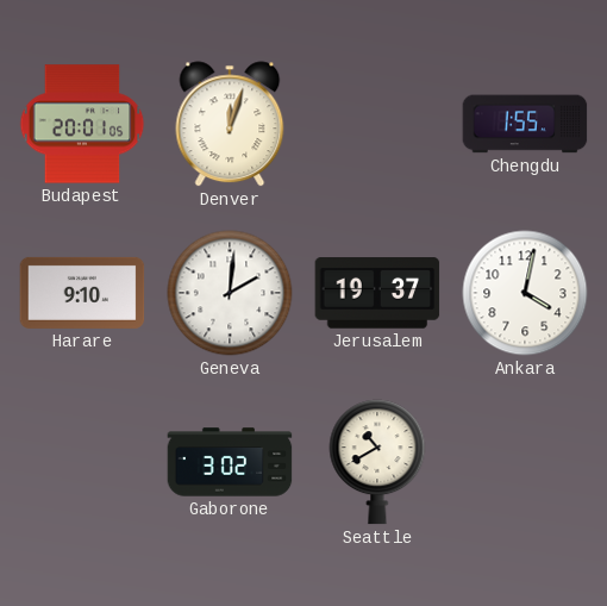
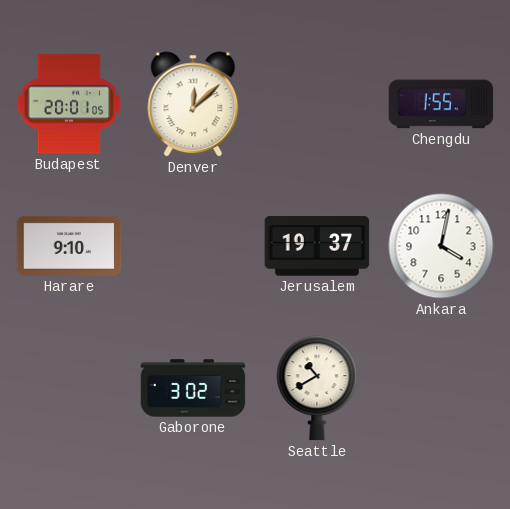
Denver: 12:03 -> 12:08
Geneva: 2:01 -> none
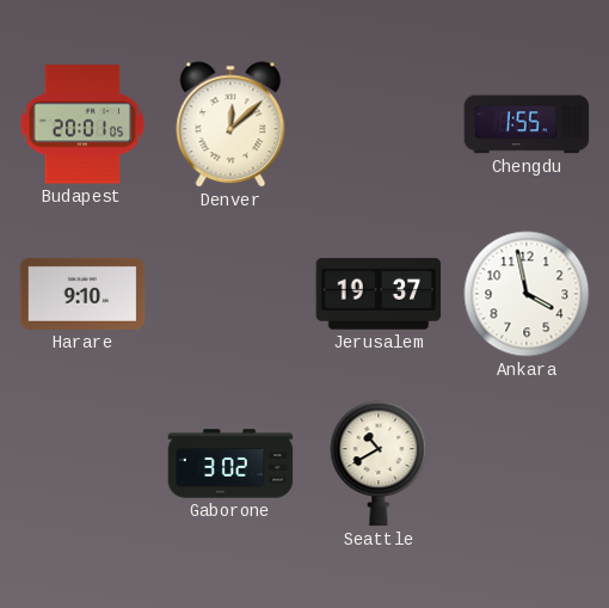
Ankara: 4:02 -> 3:58
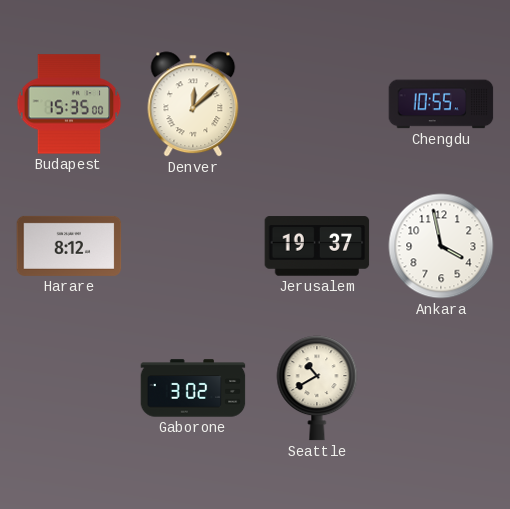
Budapest: 20:01 -> 15:35
Chengdu: 1:55 -> 10:55
Harare: 9:10 -> 8:12
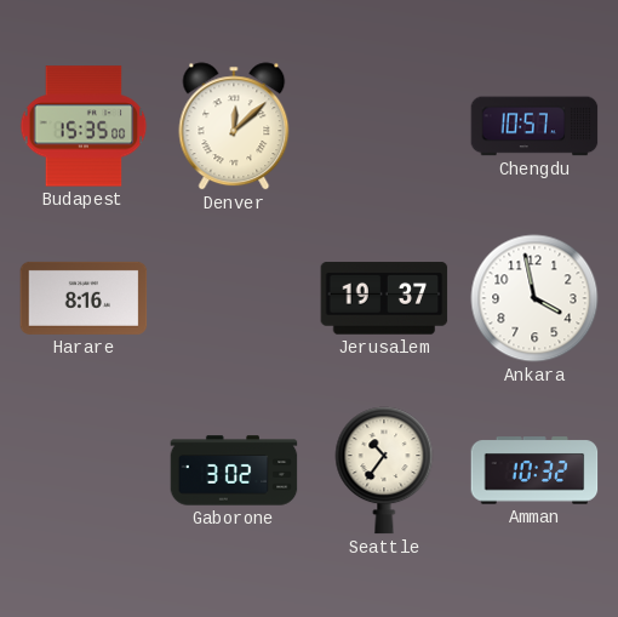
Chengdu: 10:55 -> 10:57
Harare: 8:12 -> 8:16
Seattle: 10:40 -> 10:36
Amman: none -> 10:32
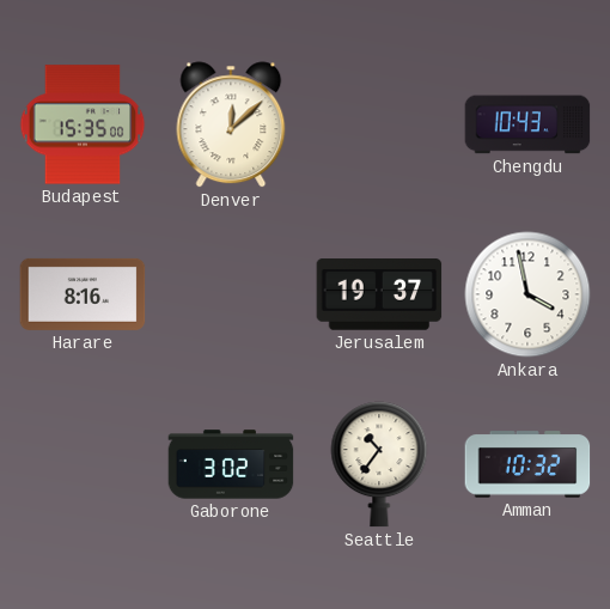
Chengdu: 10:57 -> 10:43
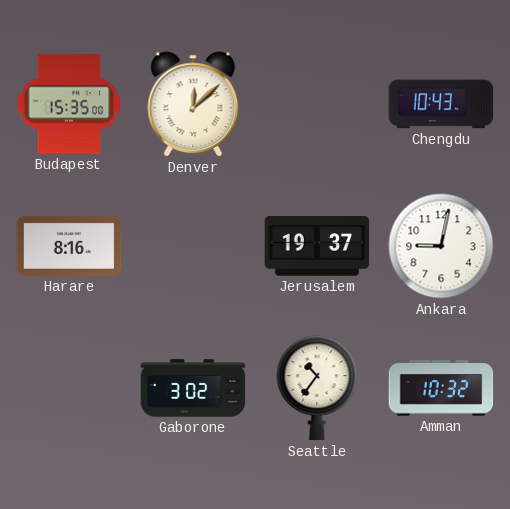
Ankara: 3:58 -> 9:02
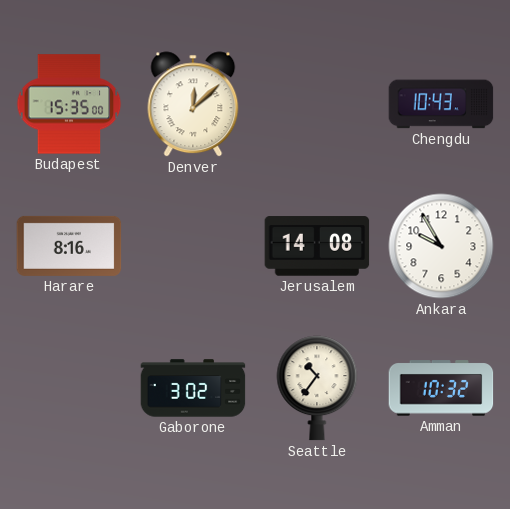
Jerusalem: 19:37 -> 14:08
Ankara: 9:02 -> 9:55
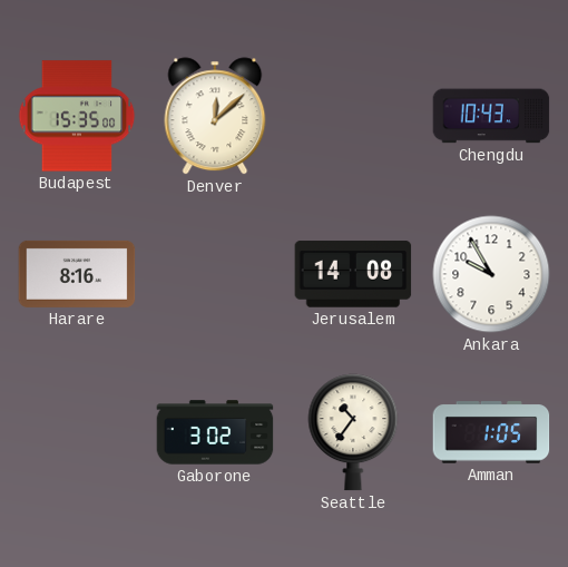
Amman: 10:32 -> 1:05
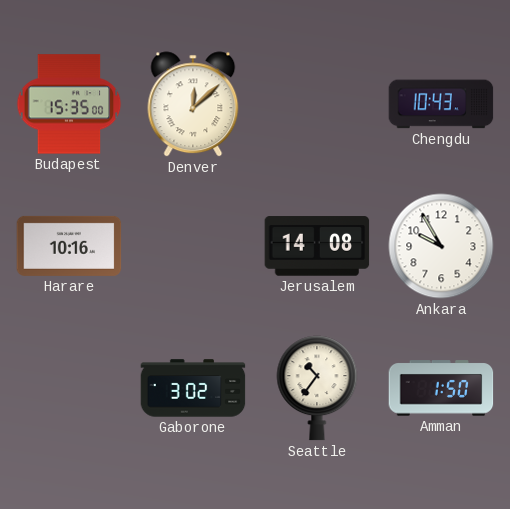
Harare: 8:16 -> 10:16
Amman: 1:05 -> 1:50
